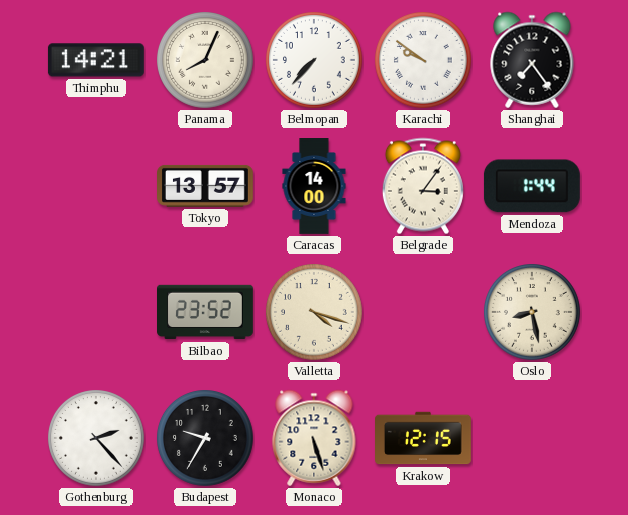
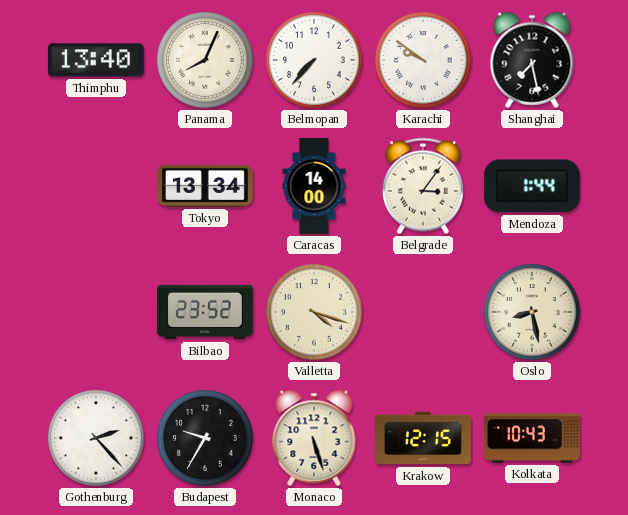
Thimphu: 14:21 -> 13:40
Shanghai: 7:24 -> 7:28
Tokyo: 13:57 -> 13:34
Kolkata: none -> 10:43
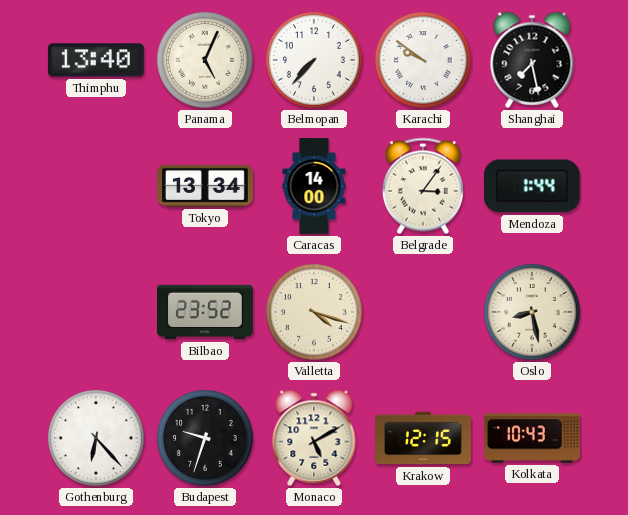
Panama: 8:04 -> 5:04
Gothenburg: 2:23 -> 6:23
Budapest: 9:35 -> 9:33
Monaco: 5:27 -> 5:10
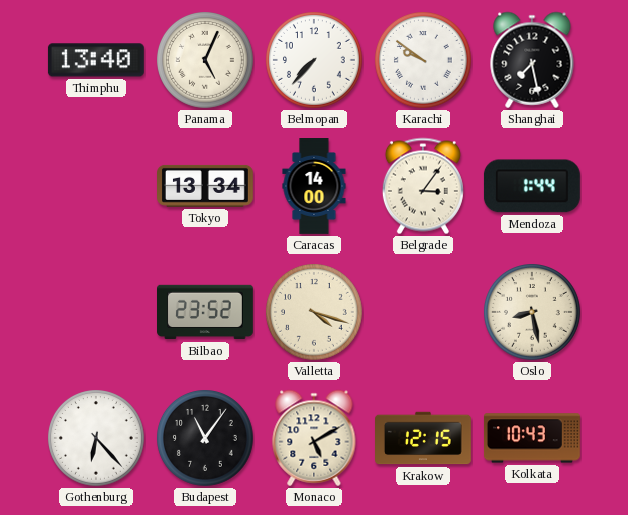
Budapest: 9:33 -> 11:06
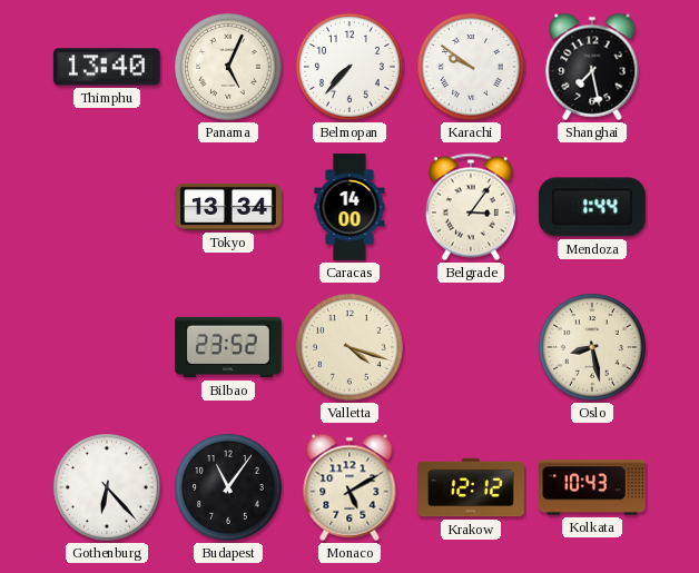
Krakow: 12:15 -> 12:12
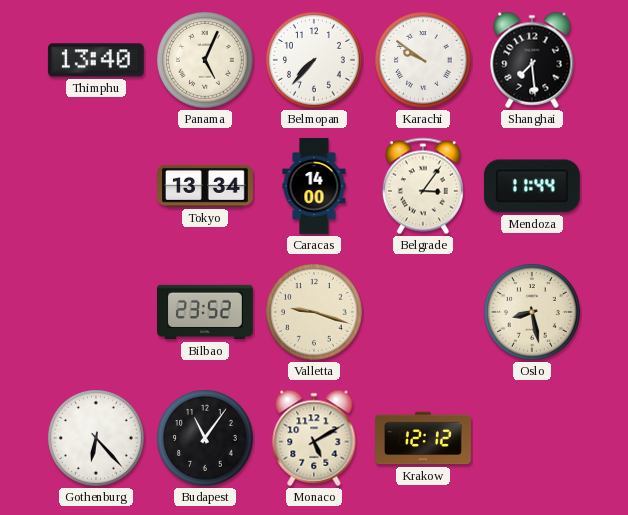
Shanghai: 7:28 -> 7:29
Mendoza: 1:44 -> 11:44
Valletta: 4:18 -> 9:18
Kolkata: 10:43 -> none
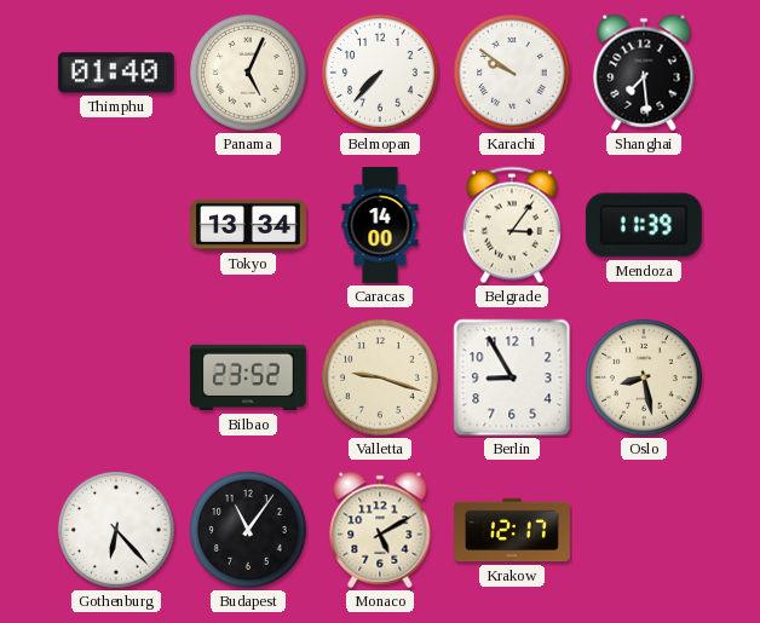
Thimphu: 13:40 -> 01:40
Mendoza: 11:44 -> 11:39
Berlin: none -> 8:55
Krakow: 12:12 -> 12:17
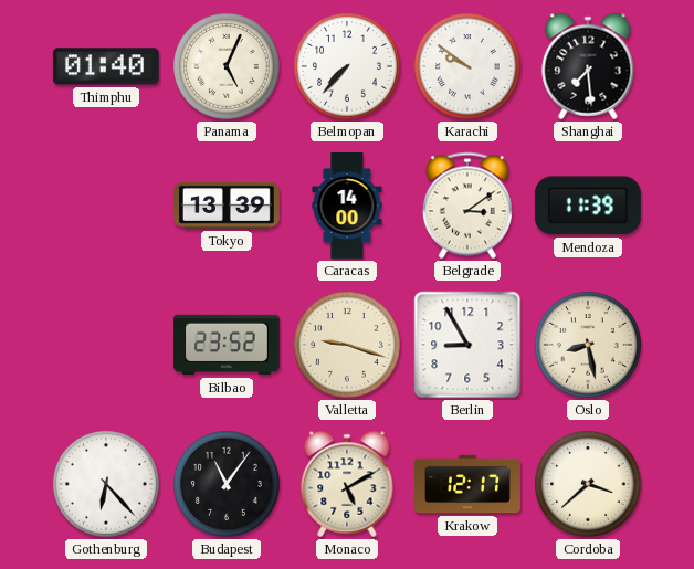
Tokyo: 13:34 -> 13:39
Belgrade: 3:06 -> 3:09
Cordoba: none -> 3:38
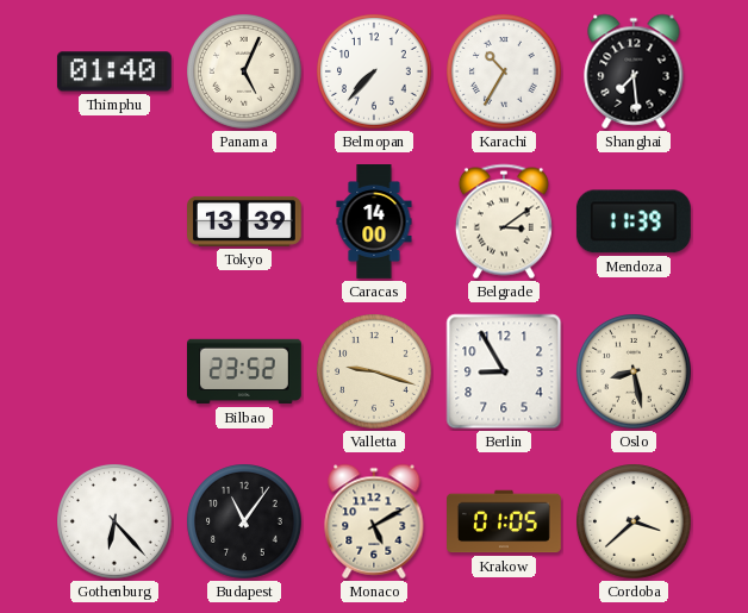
Karachi: 9:51 -> 10:35
Krakow: 12:17 -> 01:05
